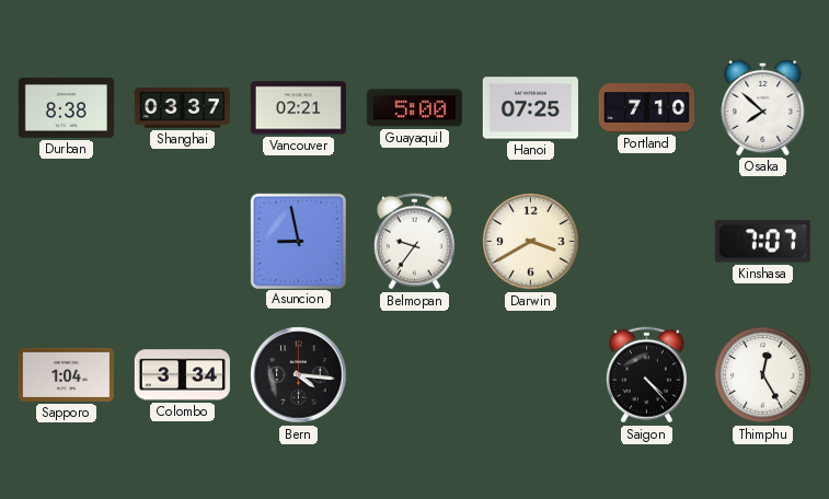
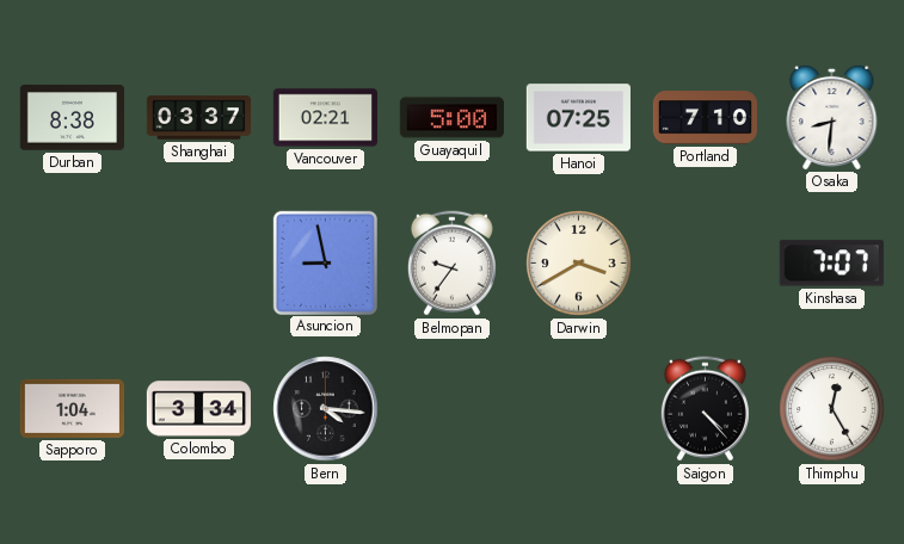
Osaka: 7:52 -> 8:31
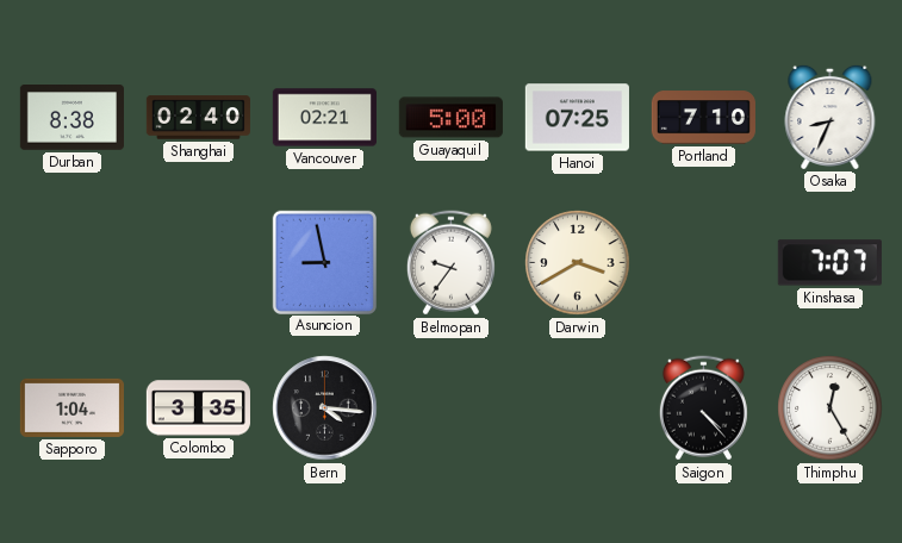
Shanghai: 03:37 -> 02:40
Osaka: 8:31 -> 8:34
Colombo: 3:34 -> 3:35
